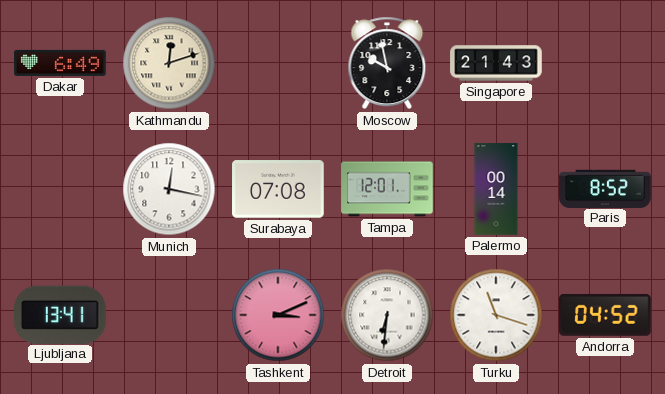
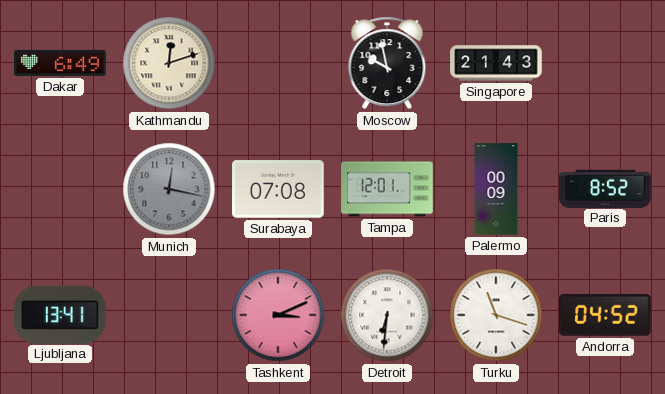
Munich dial: white -> grey
Palermo: 00:14 -> 00:09
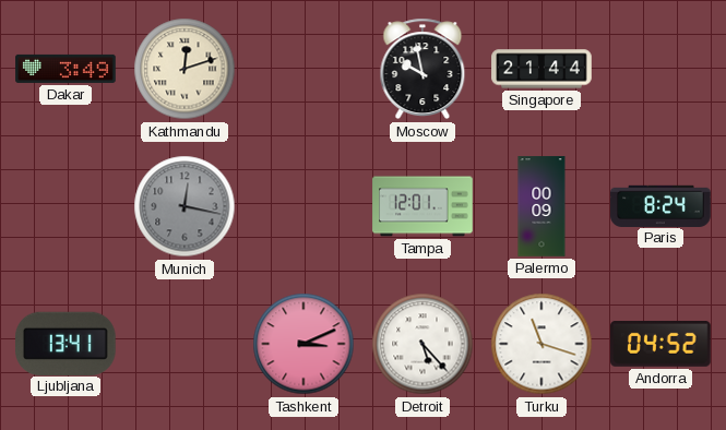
Dakar: 6:49 -> 3:49
Singapore: 21:43 -> 21:44
Surabaya: 07:08 -> none
Paris: 8:52 -> 8:24
Detroit: 6:31 -> 5:23
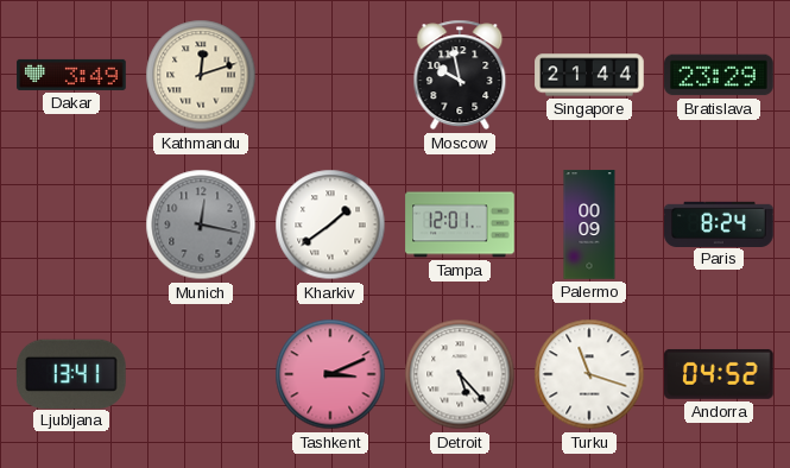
Bratislava: none -> 23:29
Kharkiv: none -> 1:39
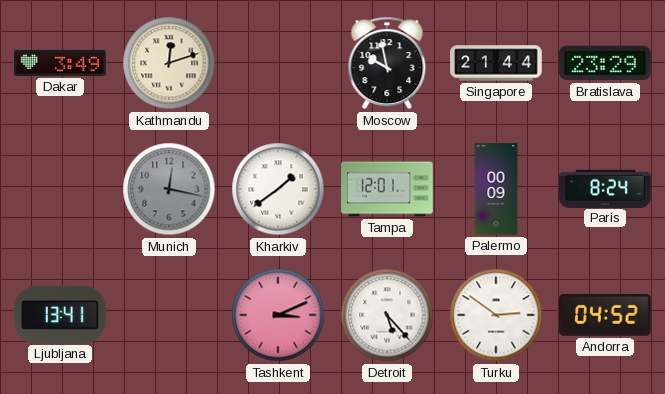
Turku: 11:18 -> 2:51
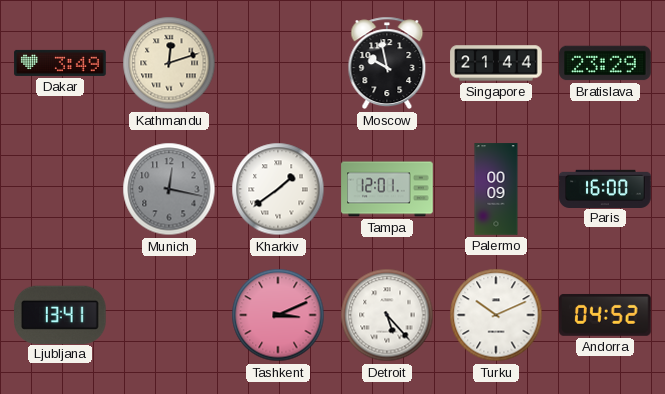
Paris: 8:24 -> 16:00
Turku: 2:51 -> 10:11
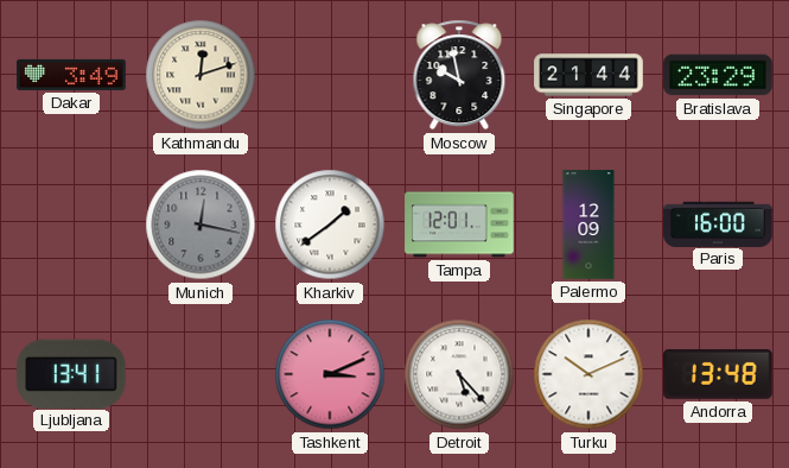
Palermo: 00:09 -> 12:09
Andorra: 04:52 -> 13:48
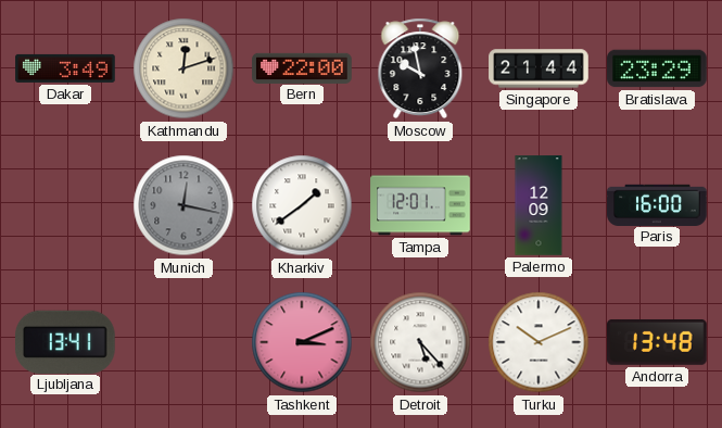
Bern: none -> 22:00
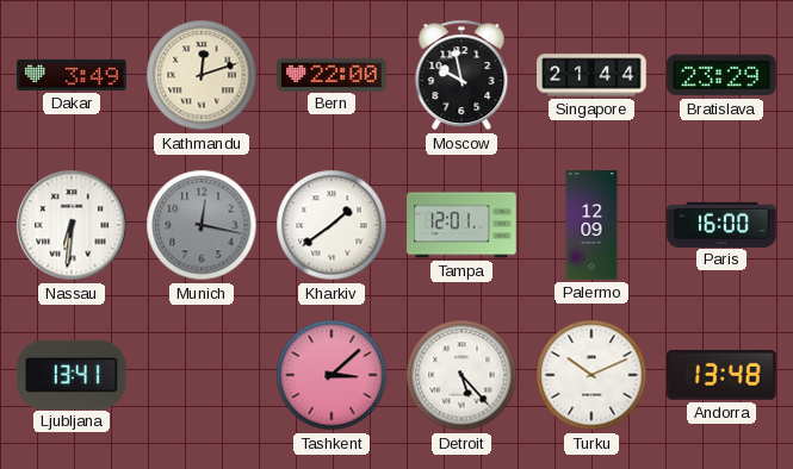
Nassau: none -> 6:31
Tashkent: 3:11 -> 3:08
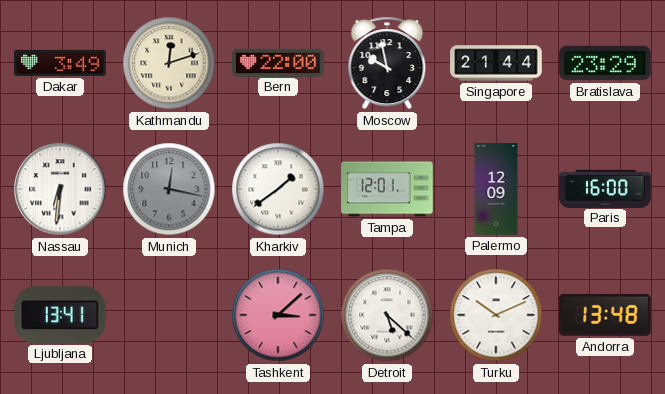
Detroit: 5:23 -> 5:22
